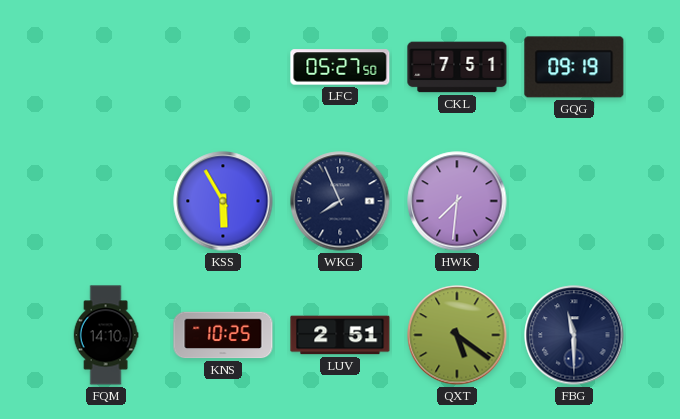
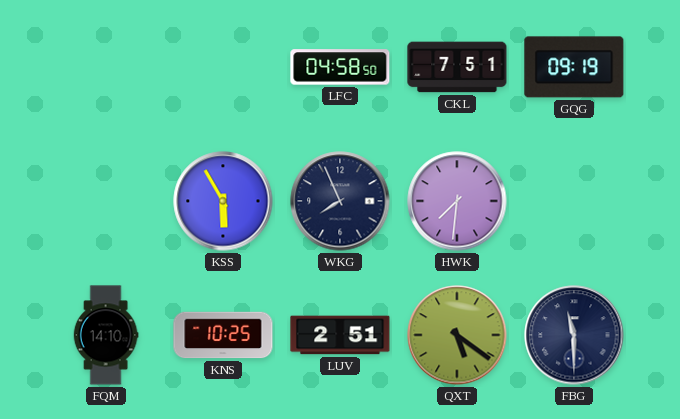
LFC: 05:27 -> 04:58
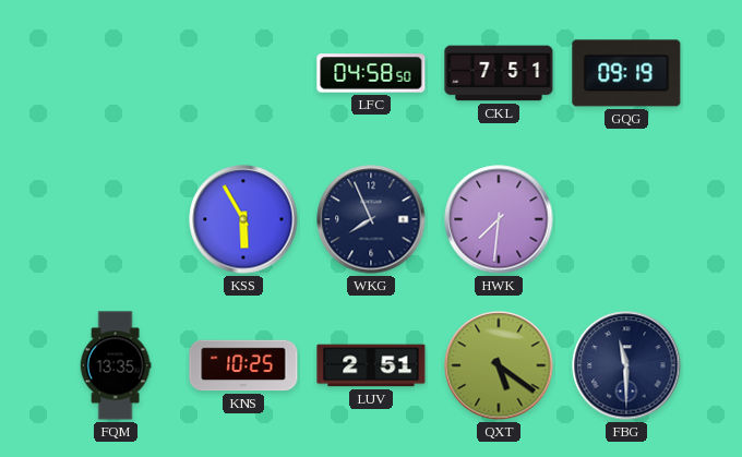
FQM: 14:10 -> 13:35
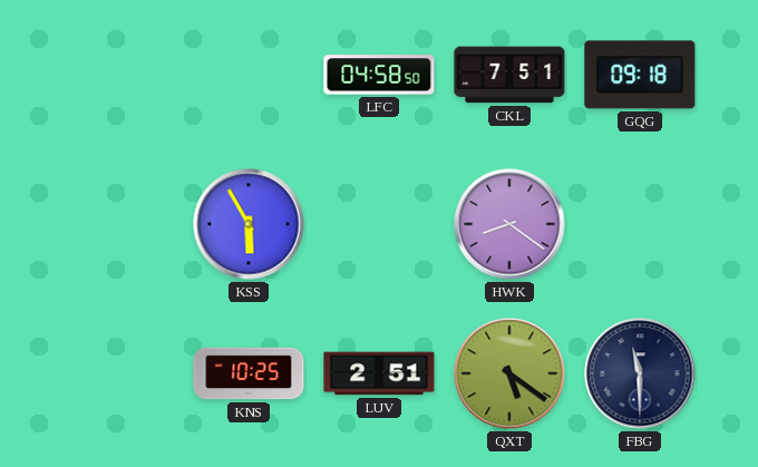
GQG: 09:19 -> 09:18
WKG: 7:56 -> none
HWK: 7:31 -> 8:21
FQM: 13:35 -> none
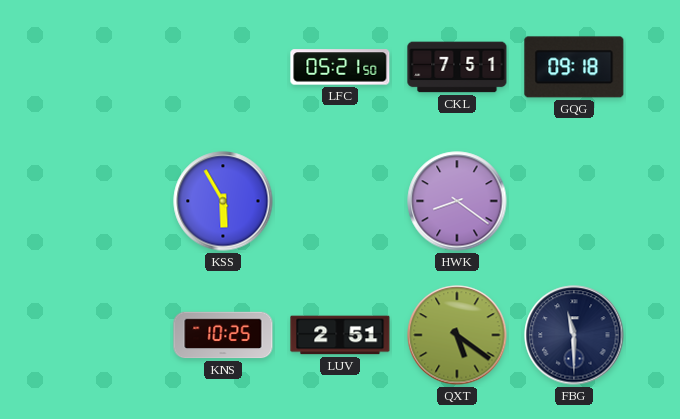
LFC: 04:58 -> 05:21
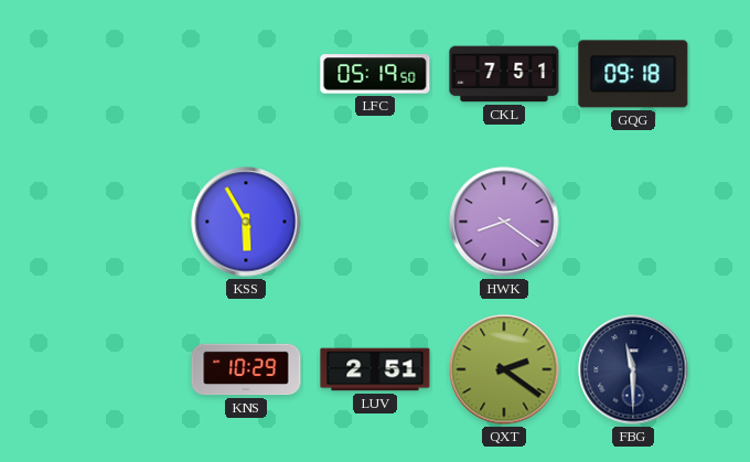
LFC: 05:21 -> 05:19
KNS: 10:25 -> 10:29
QXT: 5:21 -> 2:21
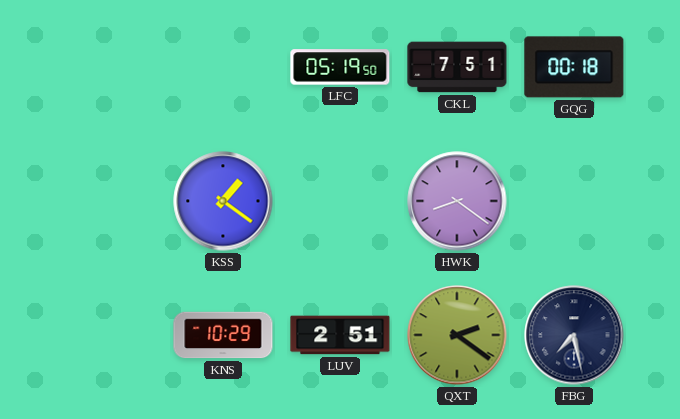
GQG: 09:18 -> 00:18
KSS: 5:55 -> 1:21
FBG: 11:30 -> 7:28
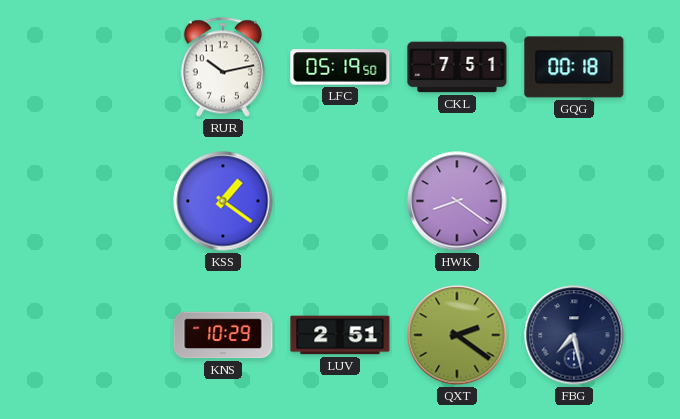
RUR: none -> 10:13
